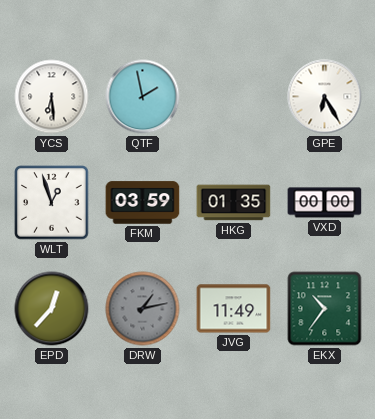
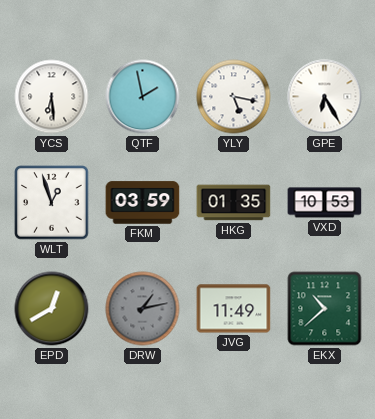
YLY: none -> 5:17
VXD: 00:00 -> 10:53
EPD: 12:37 -> 12:40
EKX: 10:36 -> 10:38
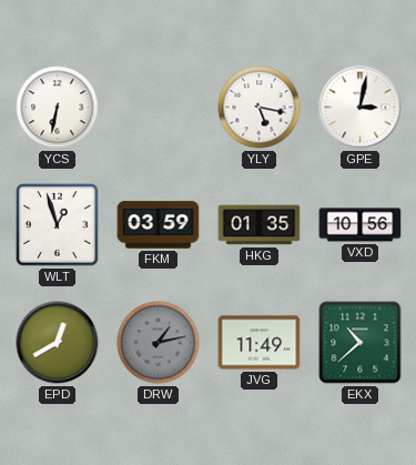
YCS: 6:29 -> 6:32
QTF: 1:58 -> none
GPE: 6:25 -> 3:02
VXD: 10:53 -> 10:56
